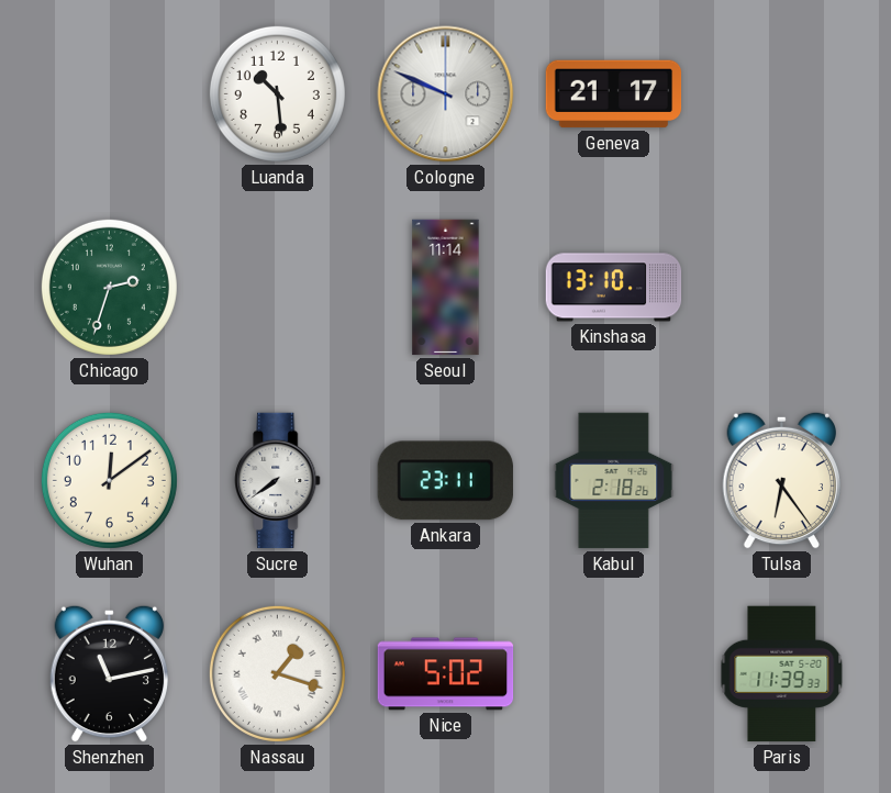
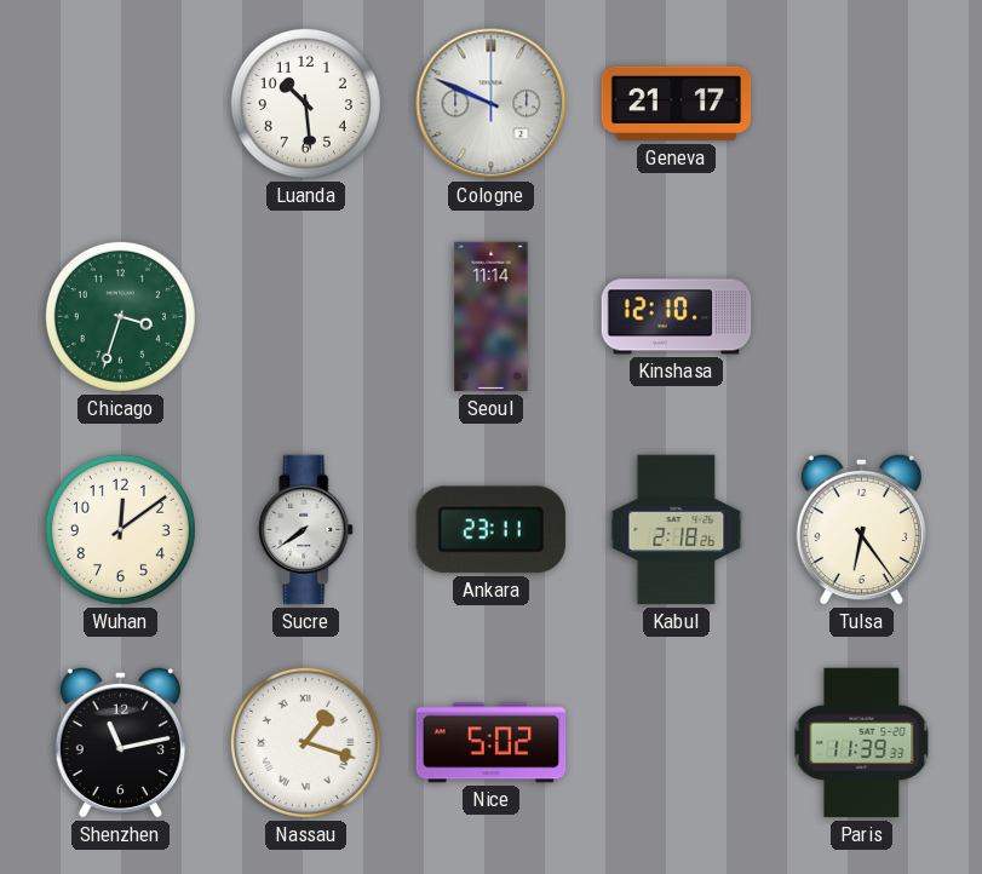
Chicago: 2:33 -> 3:33
Kinshasa: 13:10 -> 12:10
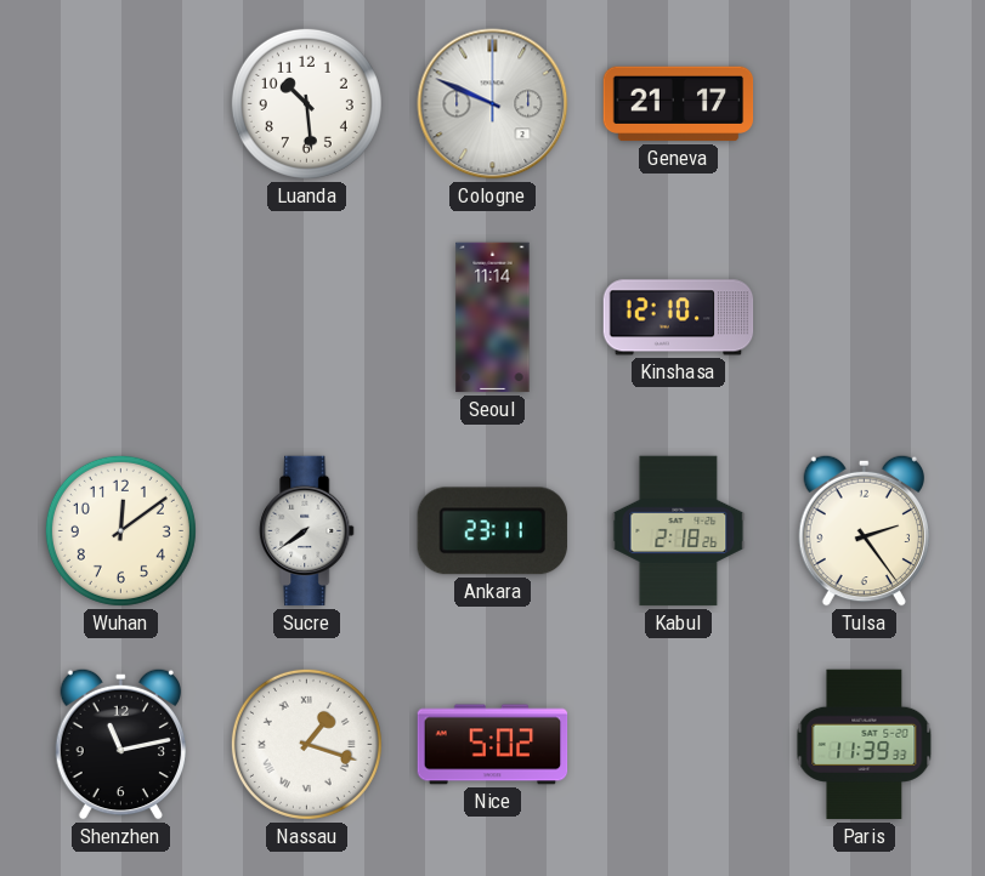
Chicago: 3:33 -> none
Tulsa: 6:24 -> 2:24
